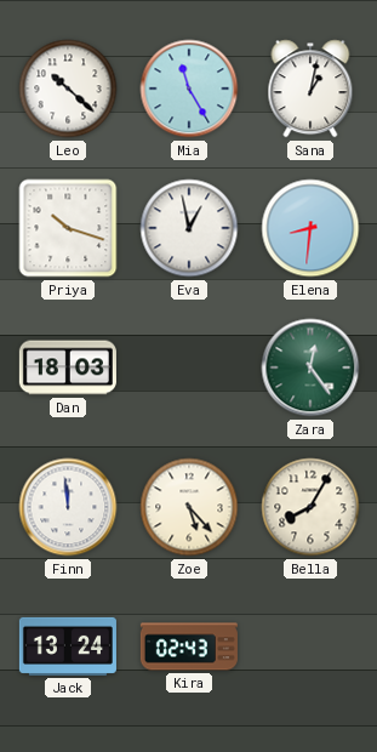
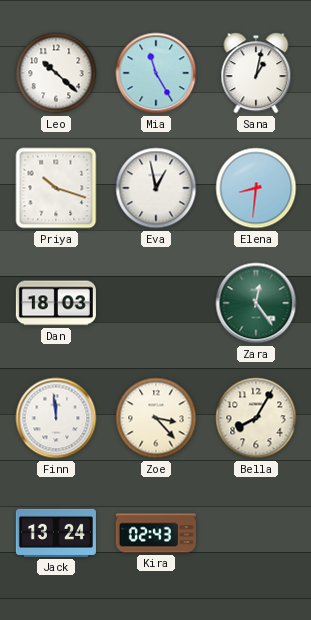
Zoe: 5:23 -> 3:23
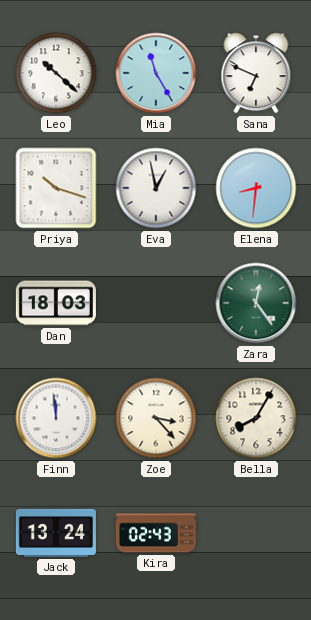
Sana: 1:02 -> 6:49
